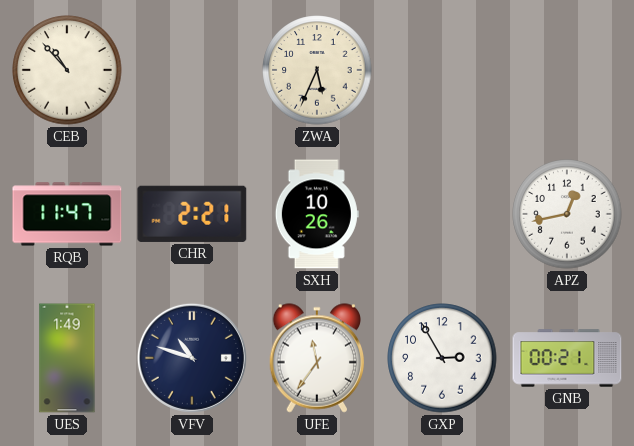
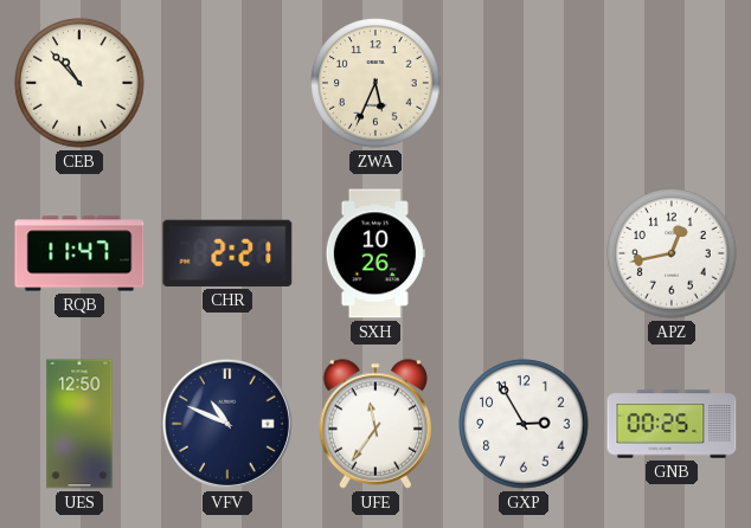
UES: 1:49 -> 12:50
VFV: 10:48 -> 10:49
GNB: 00:21 -> 00:25
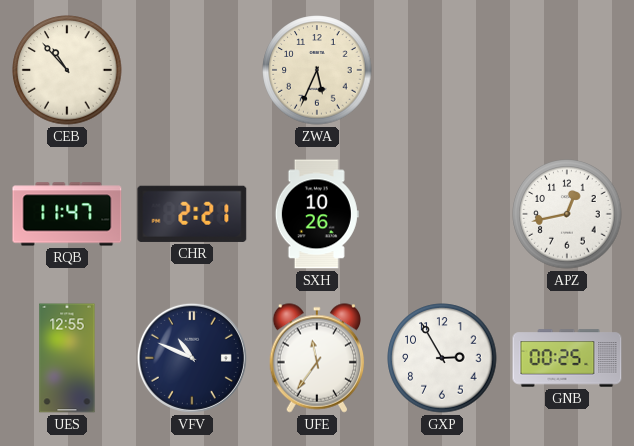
UES: 12:50 -> 12:55
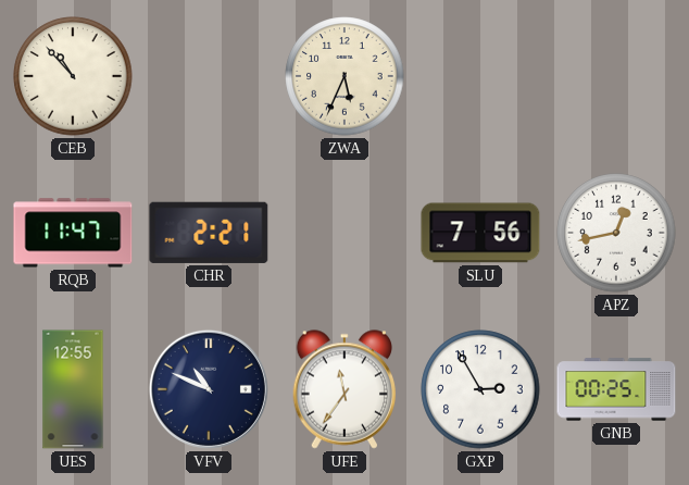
SXH: 10:26 -> none
SLU: none -> 7:56
